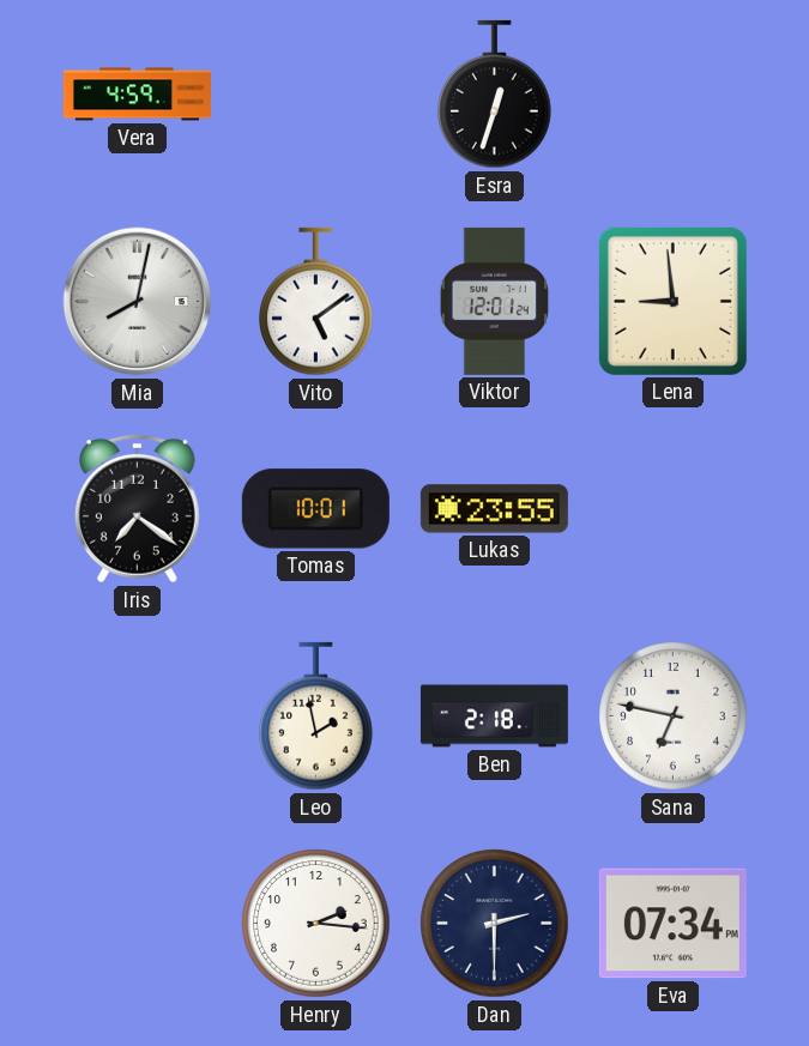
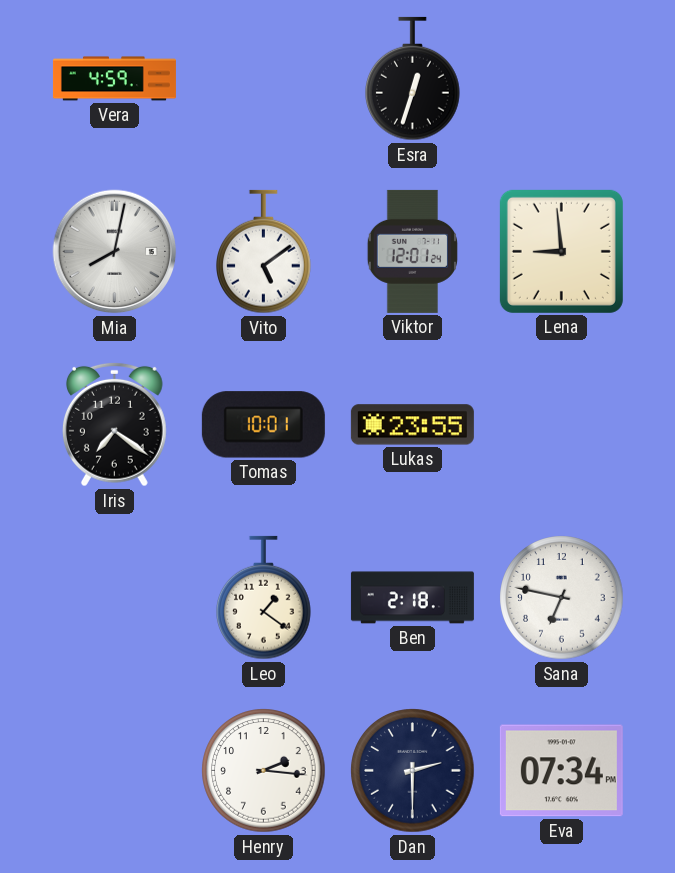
Leo: 1:58 -> 1:21
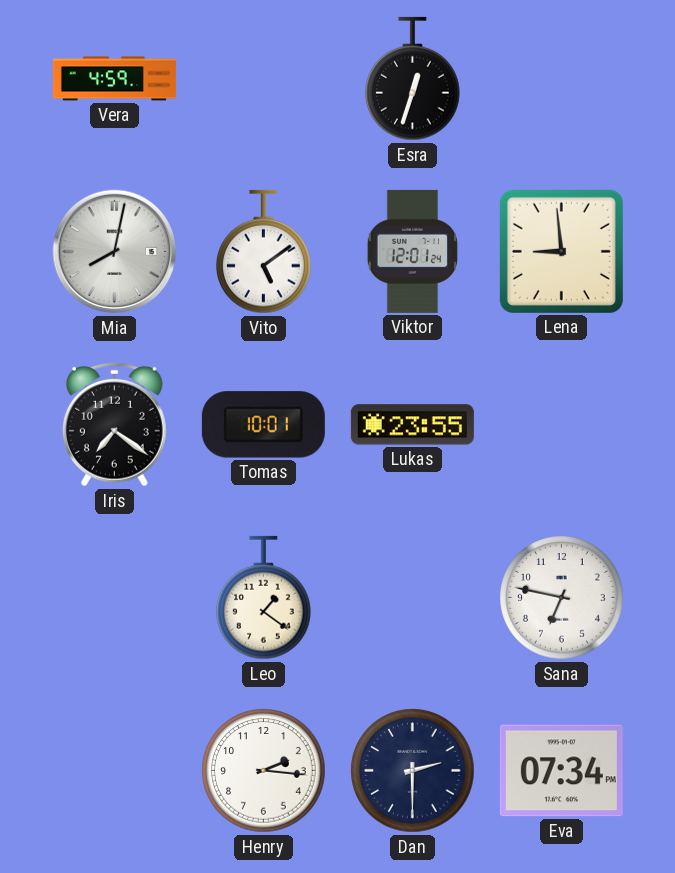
Ben: 2:18 -> none
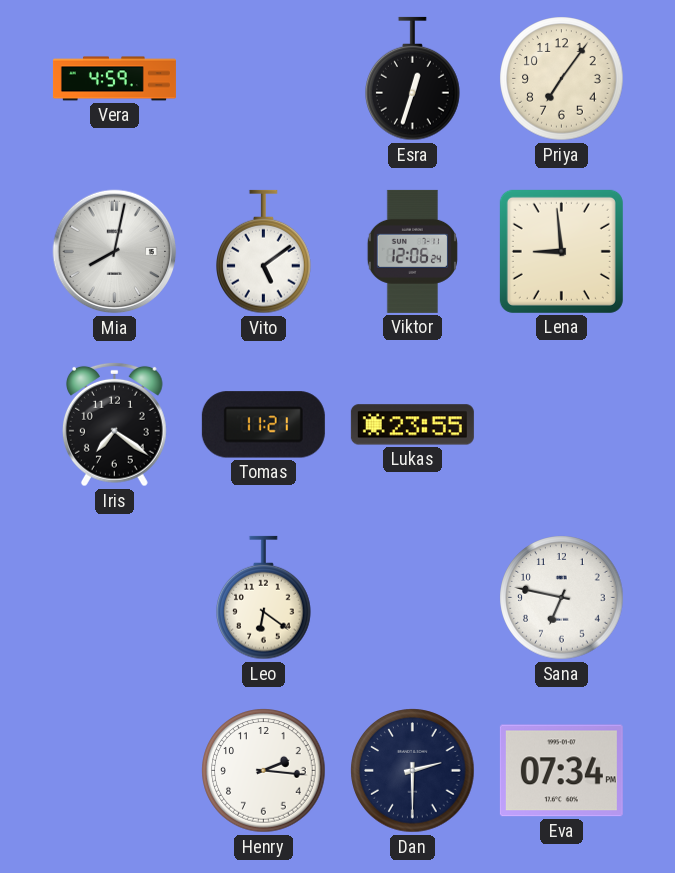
Priya: none -> 7:06
Viktor: 12:01 -> 12:06
Tomas: 10:01 -> 11:21
Leo: 1:21 -> 6:21
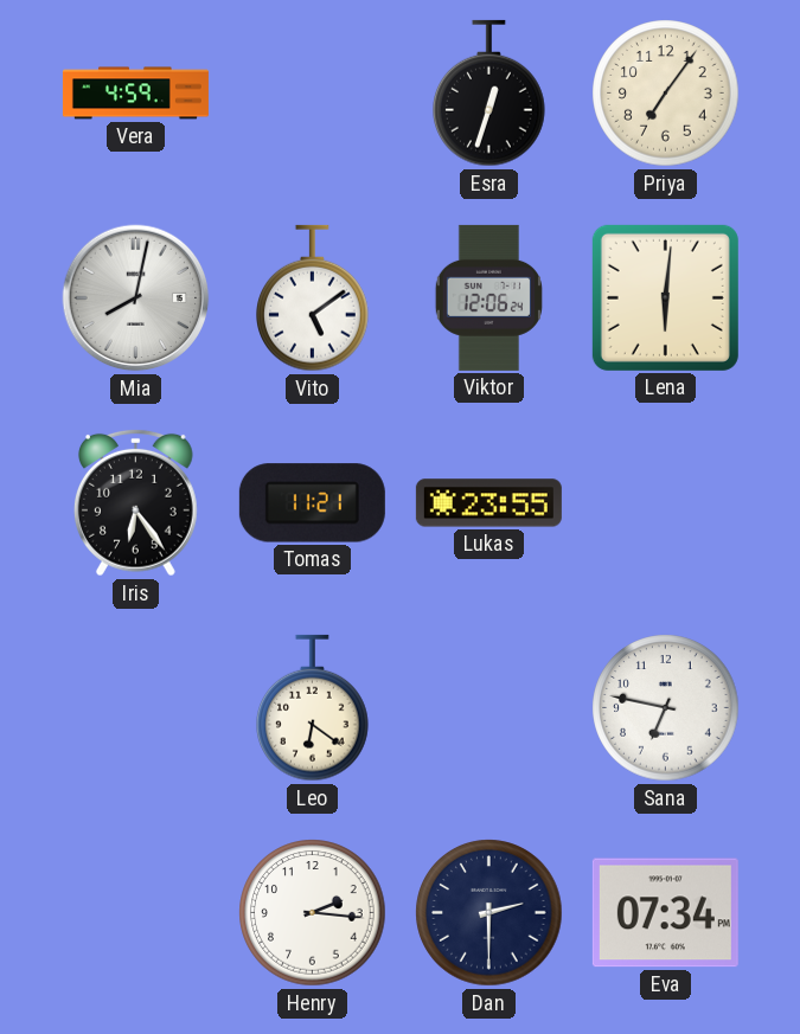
Lena: 8:59 -> 6:01
Iris: 7:21 -> 6:24
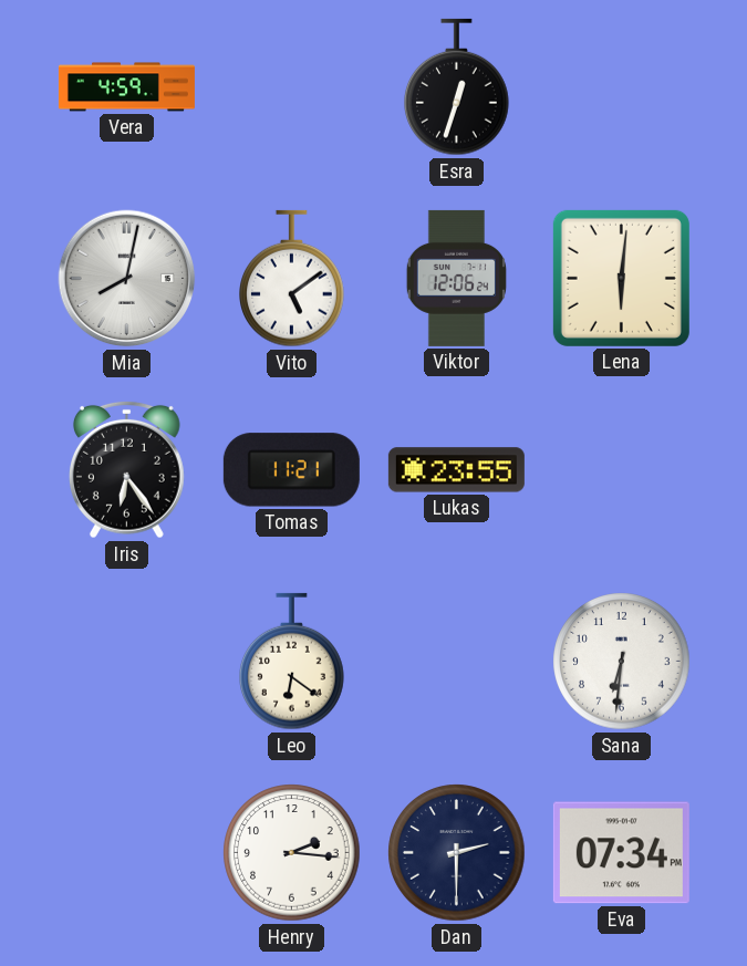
Priya: 7:06 -> none
Sana: 6:47 -> 6:31
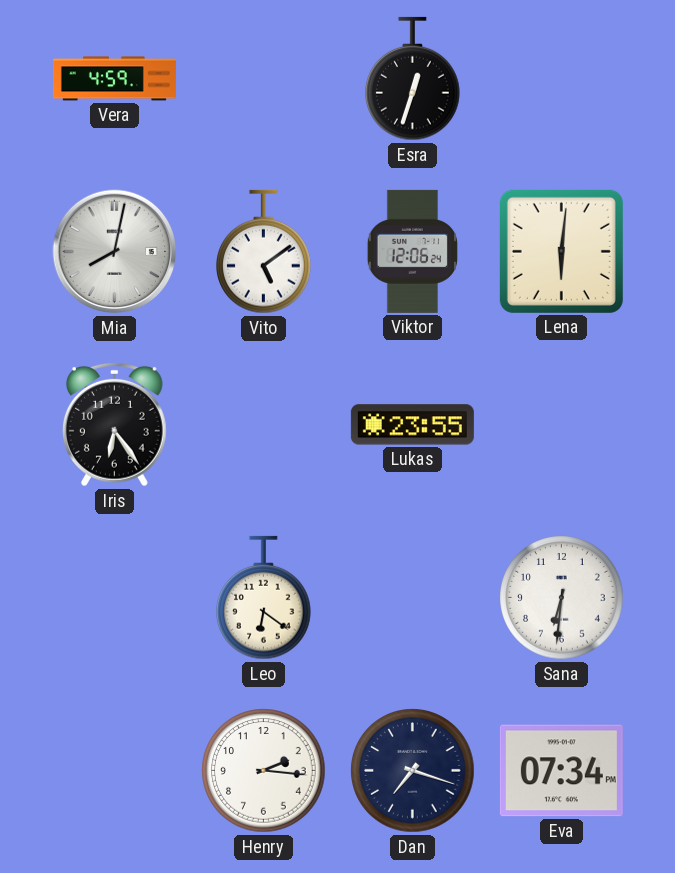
Tomas: 11:21 -> none
Dan: 2:30 -> 7:18
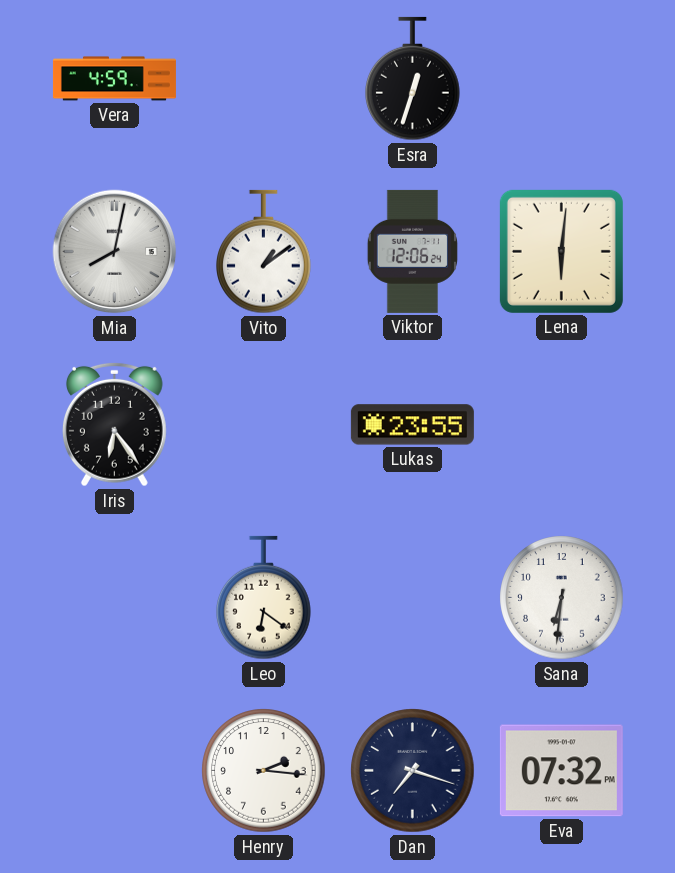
Vito: 5:09 -> 1:09
Eva: 07:34 -> 07:32
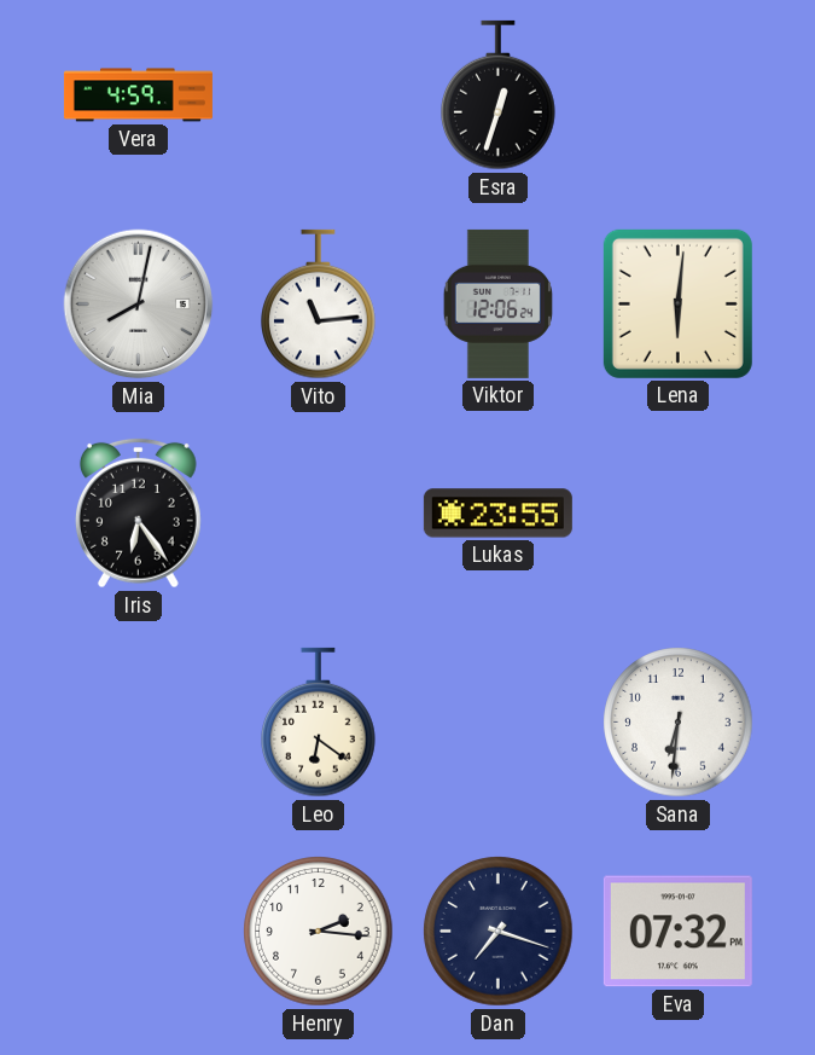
Vito: 1:09 -> 11:14
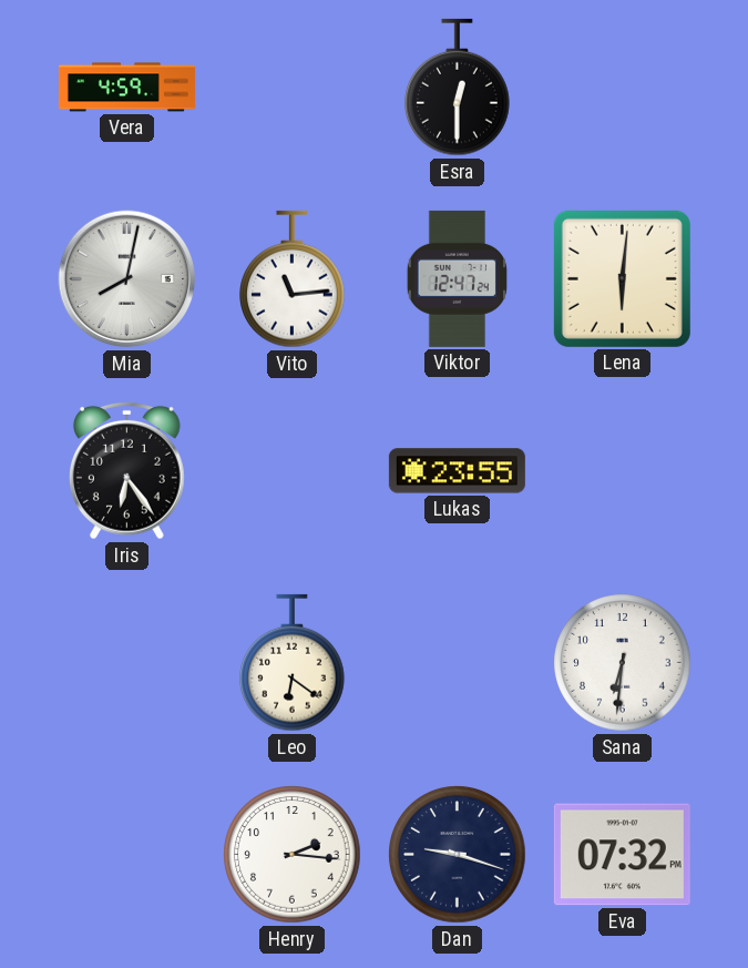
Esra: 12:33 -> 12:30
Viktor: 12:06 -> 12:47
Dan: 7:18 -> 9:18
